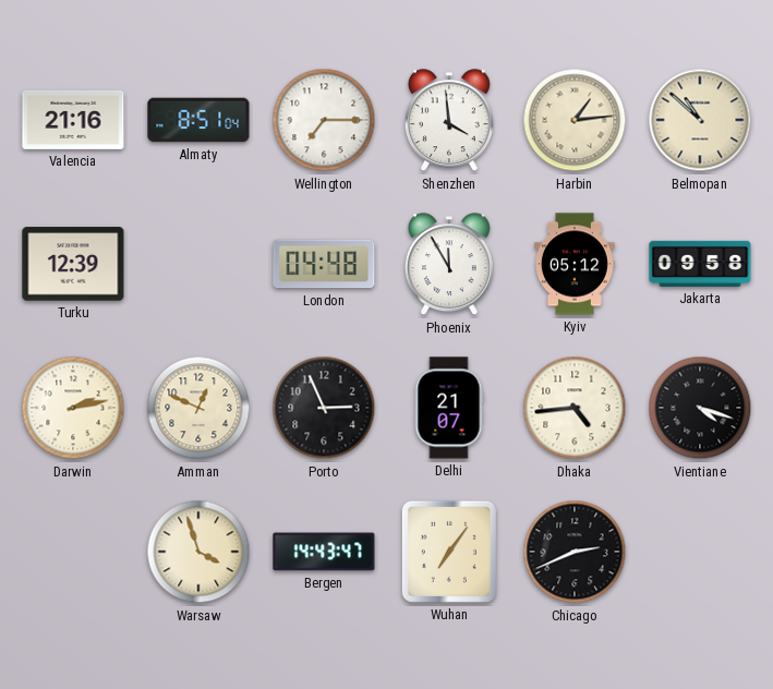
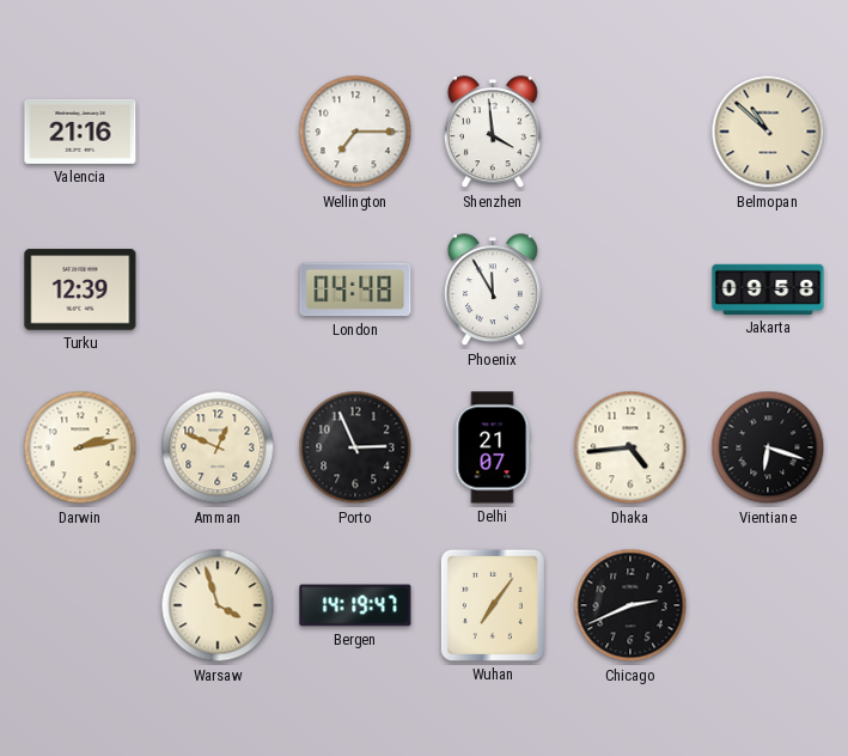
Almaty: 8:51 -> none
Harbin: 1:14 -> none
Kyiv: 05:12 -> none
Vientiane: 4:18 -> 6:18
Bergen: 14:43 -> 14:19
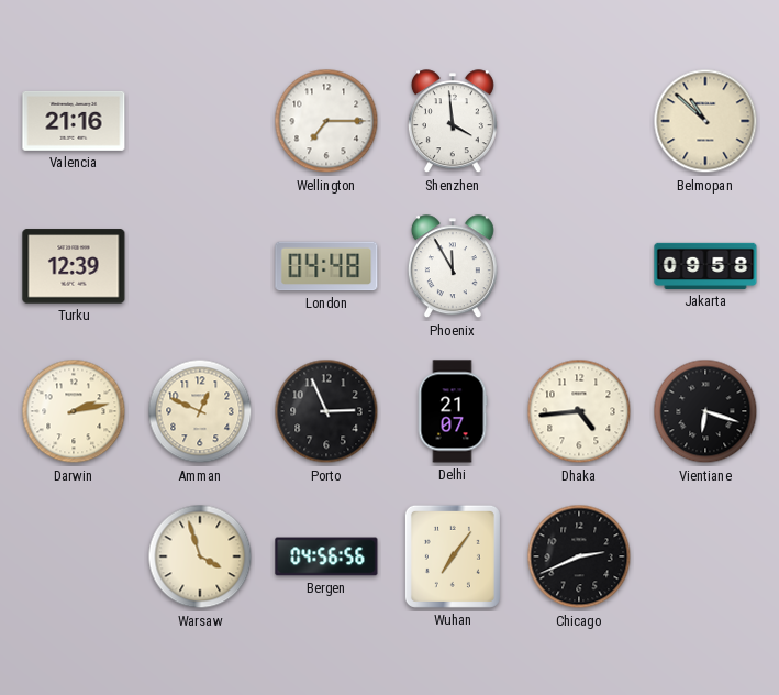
Bergen: 14:19 -> 04:56
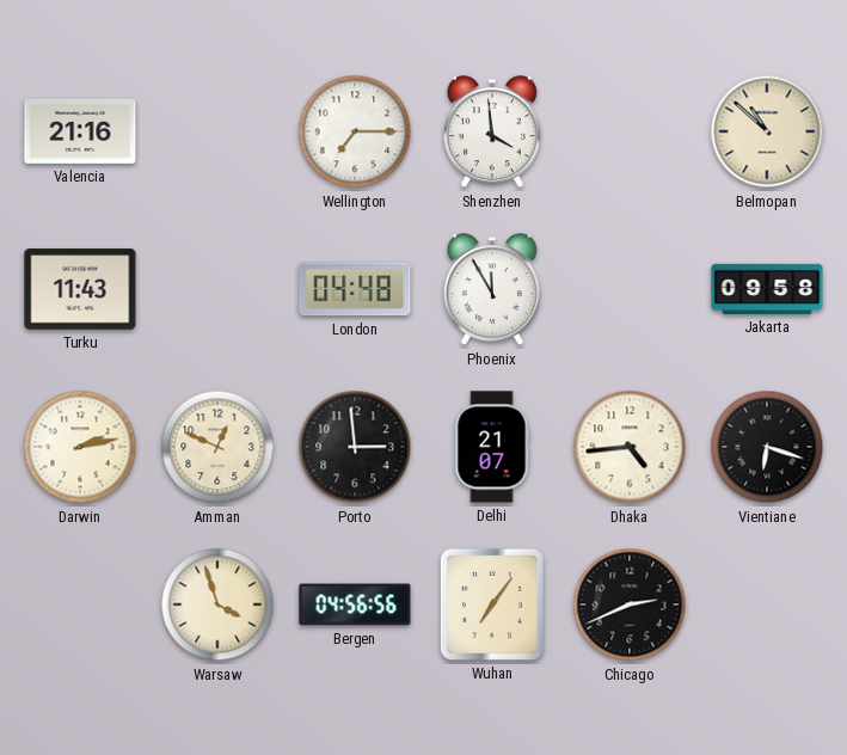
Turku: 12:39 -> 11:43
Porto: 2:56 -> 2:59
